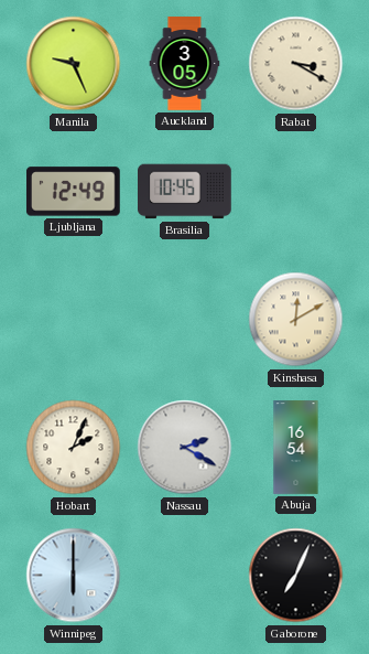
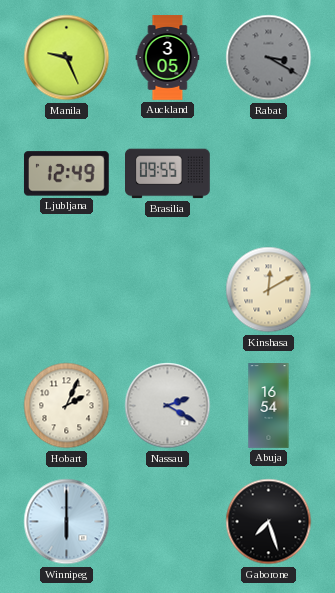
Rabat dial: cream -> grey
Brasilia: 10:45 -> 09:55
Gaborone: 7:04 -> 7:27
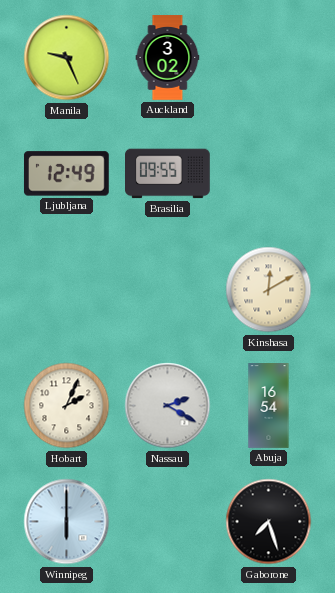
Auckland: 3:05 -> 3:02
Rabat: 3:20 -> none
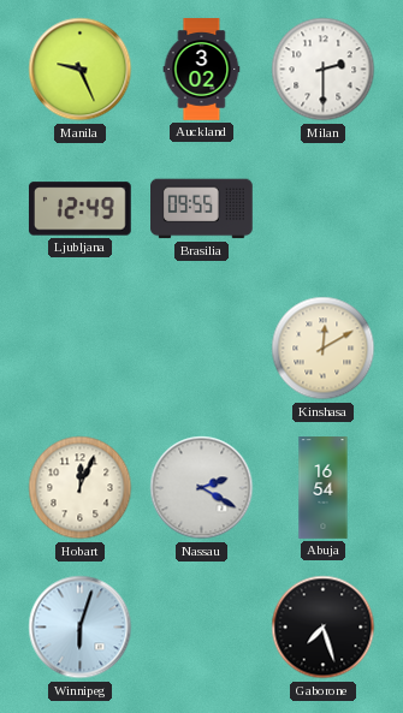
Milan: none -> 2:30
Hobart: 2:04 -> 12:04
Winnipeg: 6:00 -> 6:03
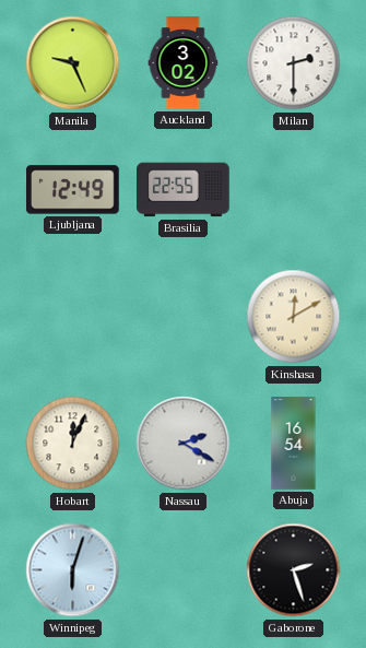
Brasilia: 09:55 -> 22:55
Gaborone: 7:27 -> 2:27
